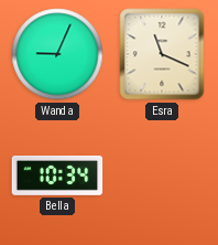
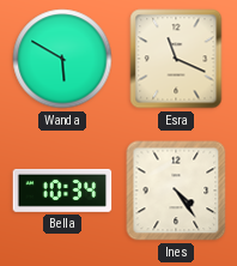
Wanda: 9:04 -> 5:50
Ines: none -> 4:24
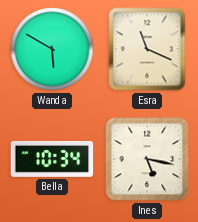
Ines: 4:24 -> 5:17
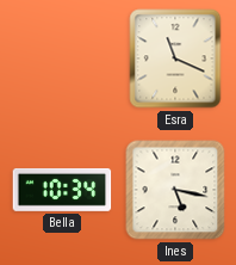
Wanda: 5:50 -> none
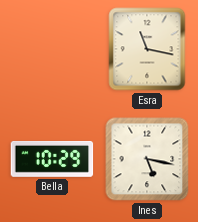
Esra: 11:19 -> 11:17
Bella: 10:34 -> 10:29
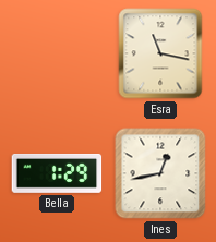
Bella: 10:29 -> 1:29
Ines: 5:17 -> 12:43
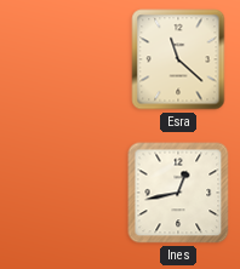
Esra: 11:17 -> 11:22
Bella: 1:29 -> none
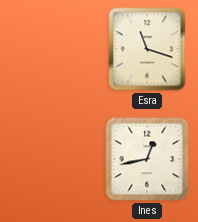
Esra: 11:22 -> 11:18
